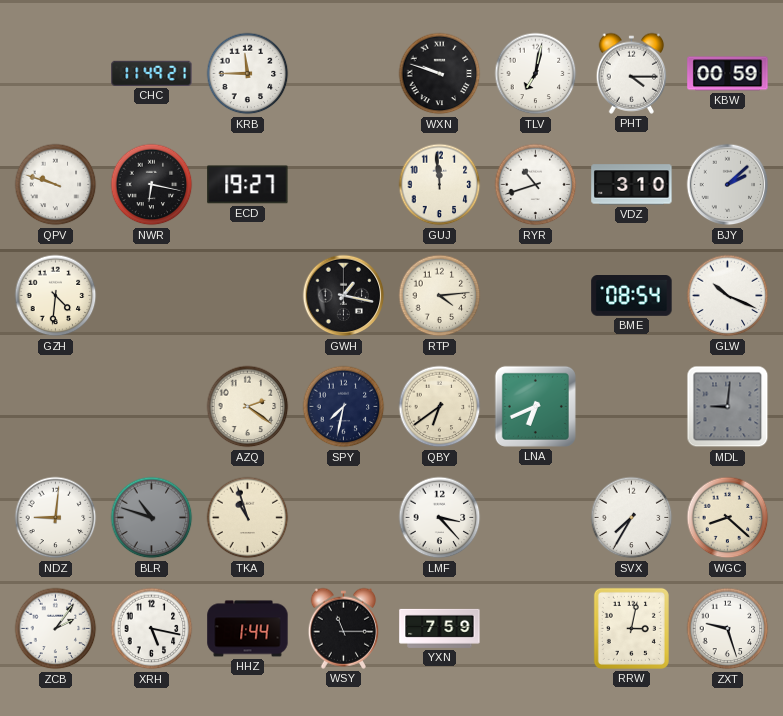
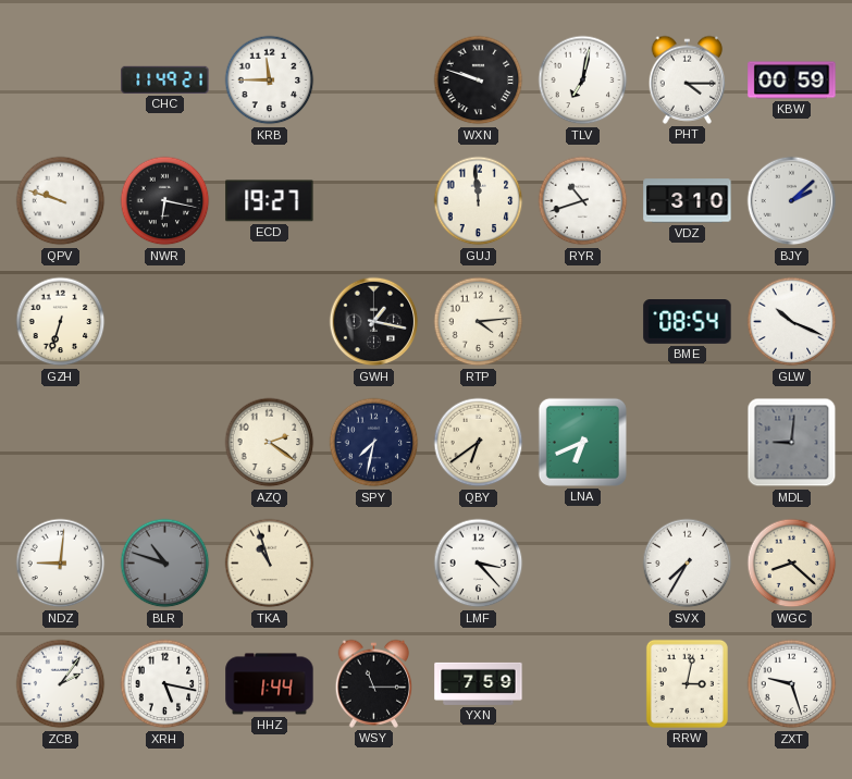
GZH: 4:31 -> 6:33
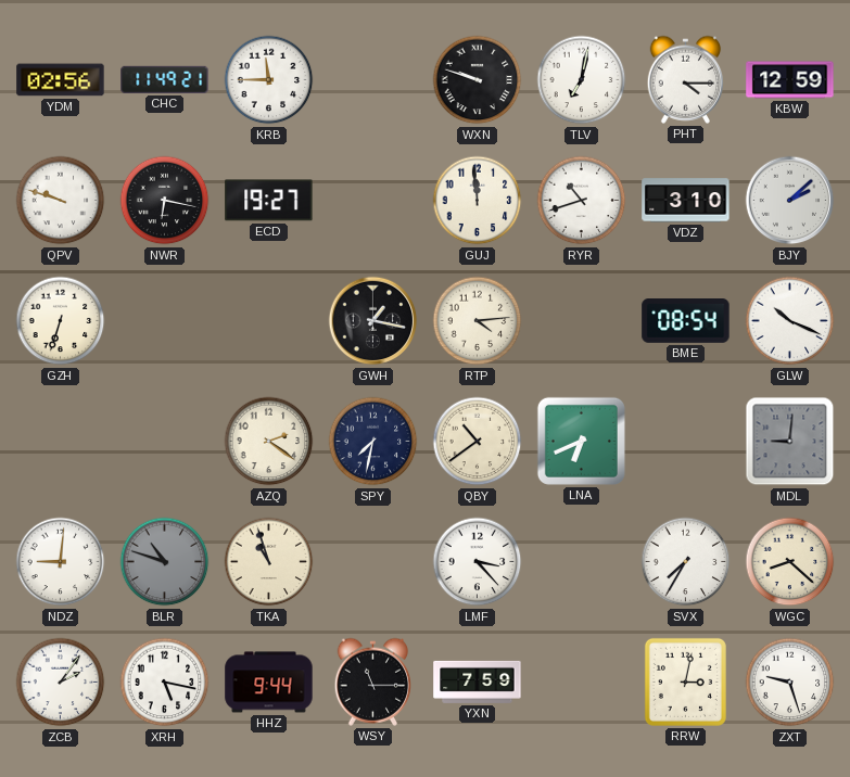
YDM: none -> 02:56
KBW: 00:59 -> 12:59
QBY: 6:39 -> 10:39
HHZ: 1:44 -> 9:44
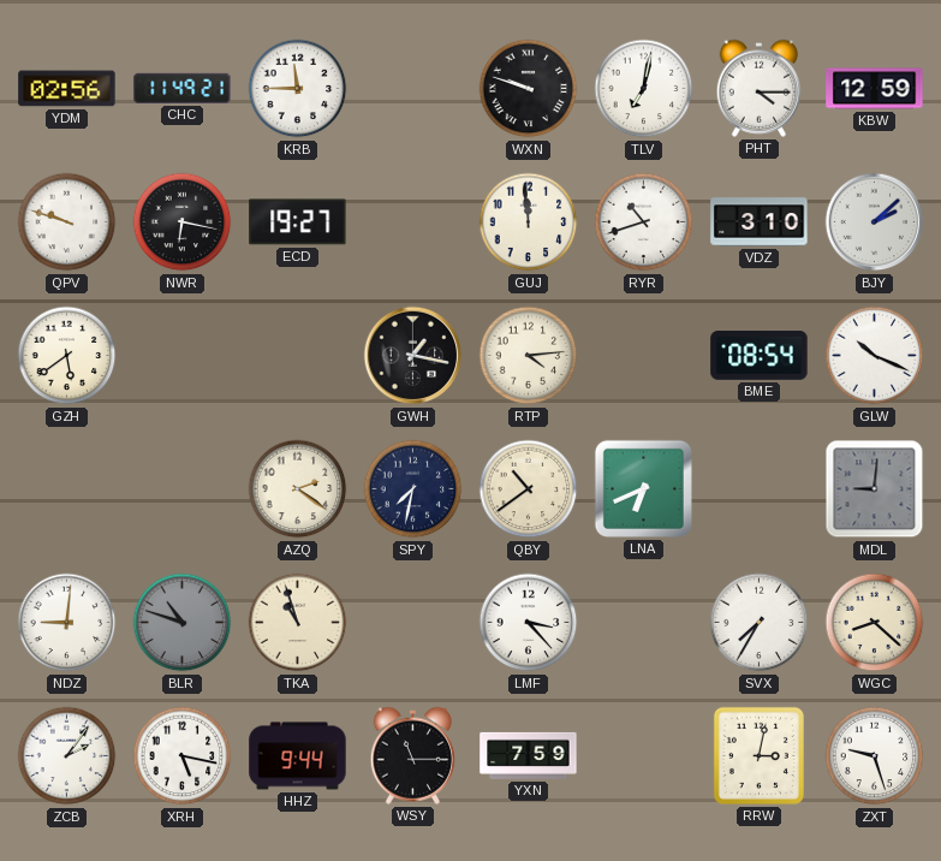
GZH: 6:33 -> 5:39
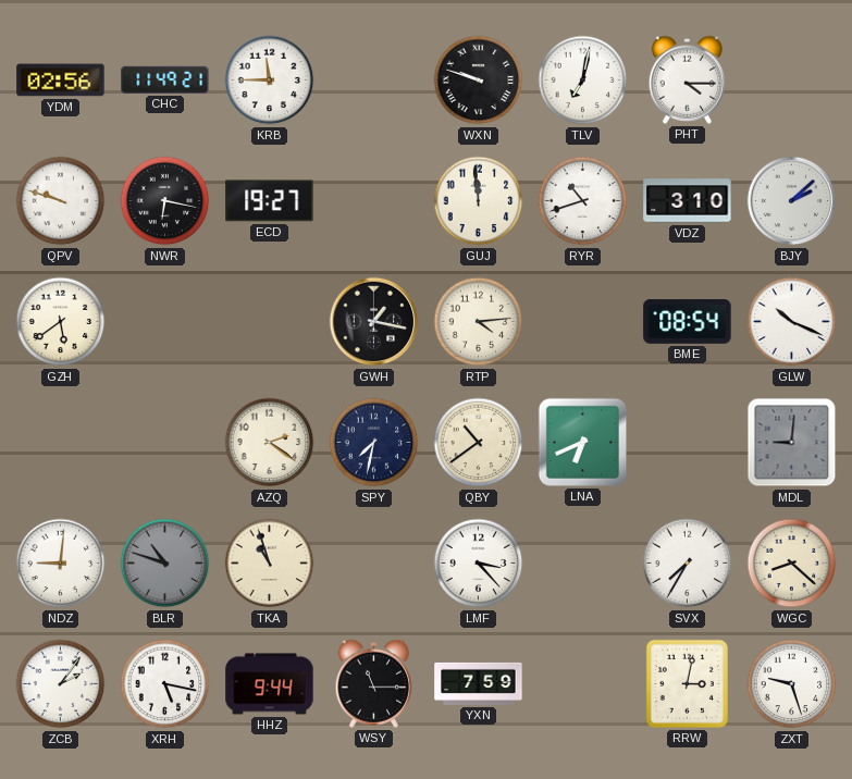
KBW: 12:59 -> none
